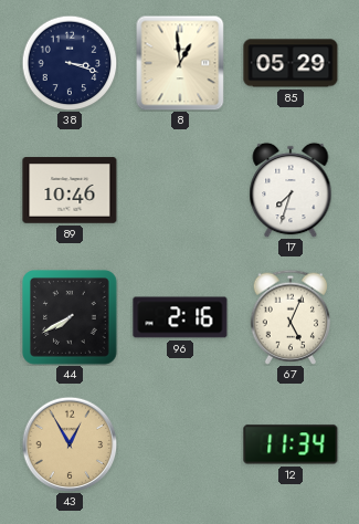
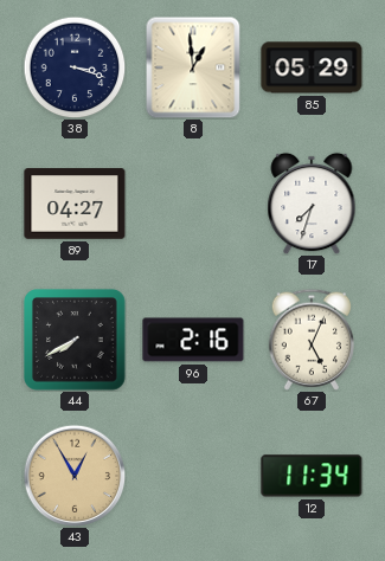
89: 10:46 -> 04:27
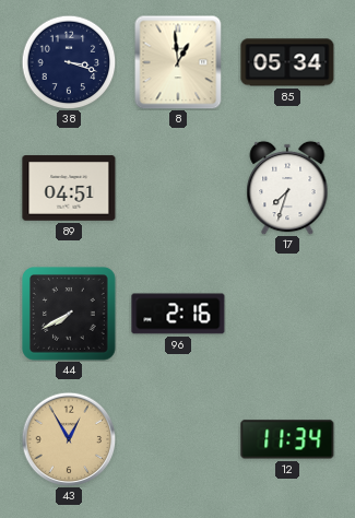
85: 05:29 -> 05:34
89: 04:27 -> 04:51
67: 5:04 -> none
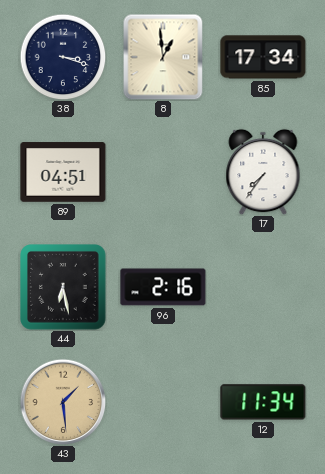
85: 05:34 -> 17:34
17: 7:33 -> 7:36
44: 7:40 -> 6:28
43: 12:55 -> 1:29
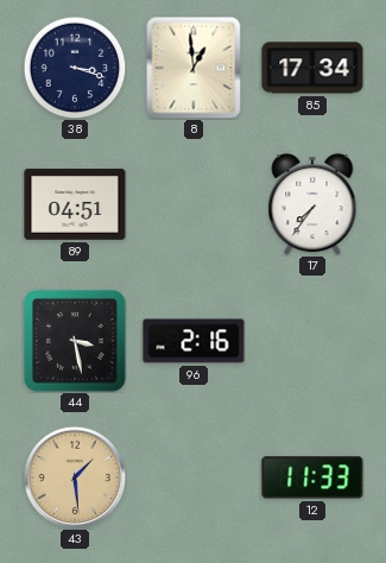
44: 6:28 -> 3:28
12: 11:34 -> 11:33
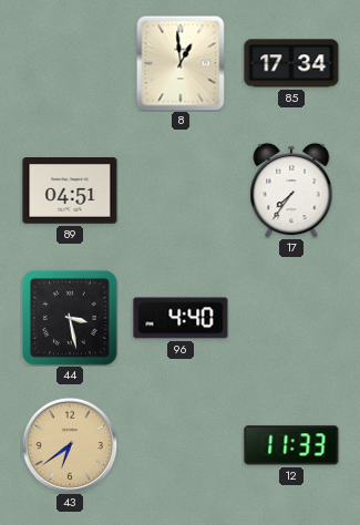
38: 3:18 -> none
96: 2:16 -> 4:40
43: 1:29 -> 6:39
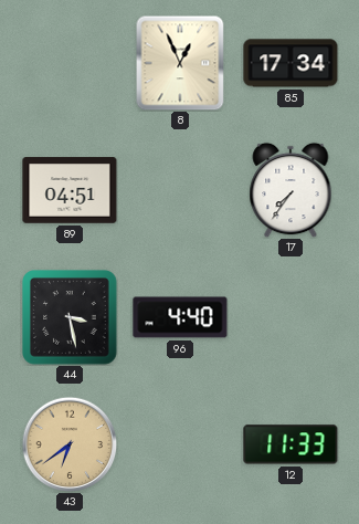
8: 12:59 -> 12:56
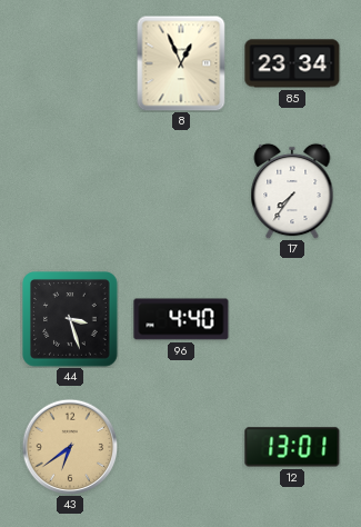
85: 17:34 -> 23:34
89: 04:51 -> none
44: 3:28 -> 3:27
12: 11:33 -> 13:01
